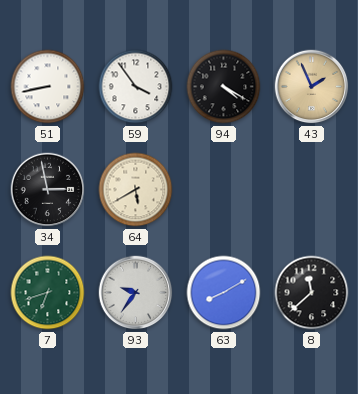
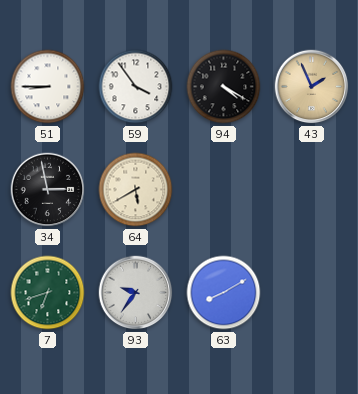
51: 8:43 -> 8:45
8: 11:38 -> none
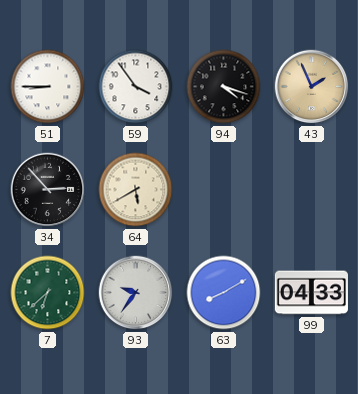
94: 4:20 -> 4:18
34: 2:58 -> 2:53
7: 6:42 -> 6:38
99: none -> 04:33
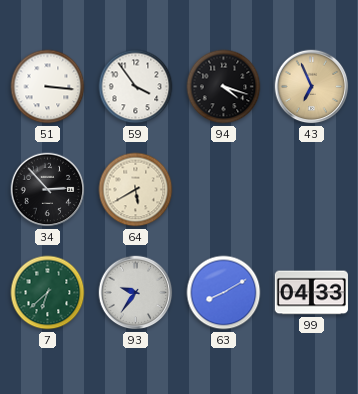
51: 8:45 -> 3:16
43: 1:56 -> 6:56
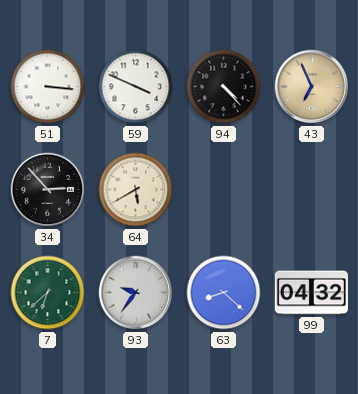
59: 3:54 -> 3:49
94: 4:18 -> 4:23
63: 8:10 -> 8:22
99: 04:33 -> 04:32
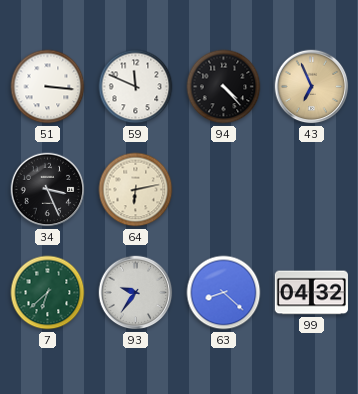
59: 3:49 -> 11:49
34: 2:53 -> 3:26
64: 5:40 -> 6:13
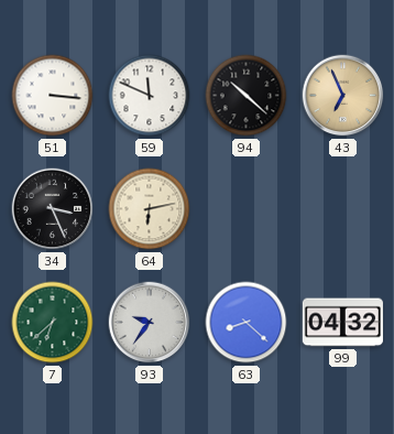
94: 4:23 -> 10:22
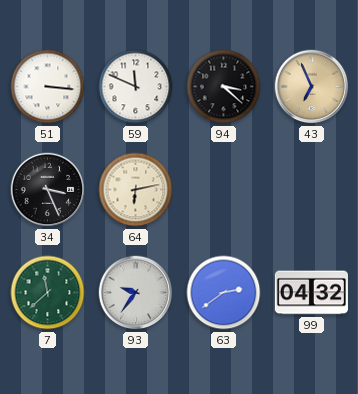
94: 10:22 -> 3:22
7: 6:38 -> 11:38
63: 8:22 -> 2:39
